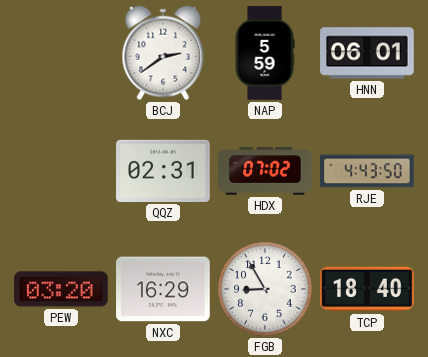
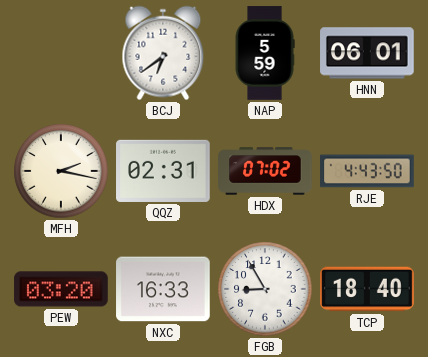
BCJ: 2:39 -> 6:39
MFH: none -> 2:17
NXC: 16:29 -> 16:33
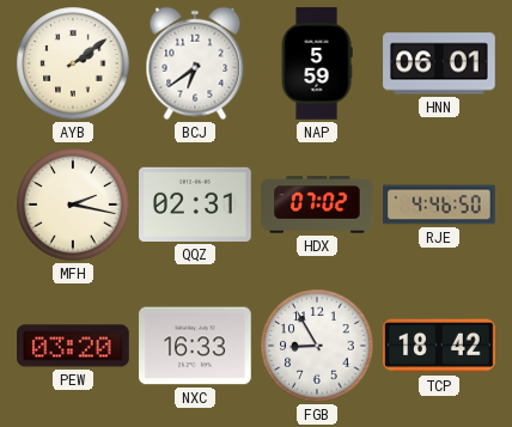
AYB: none -> 2:09
RJE: 4:43 -> 4:46
TCP: 18:40 -> 18:42
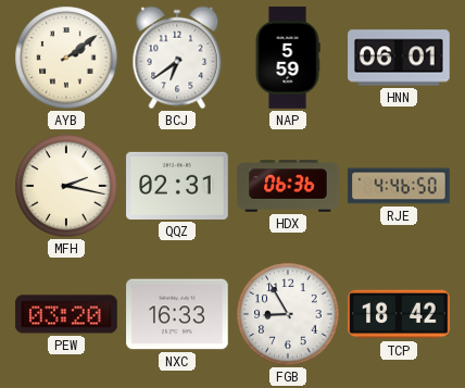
HDX: 07:02 -> 06:36
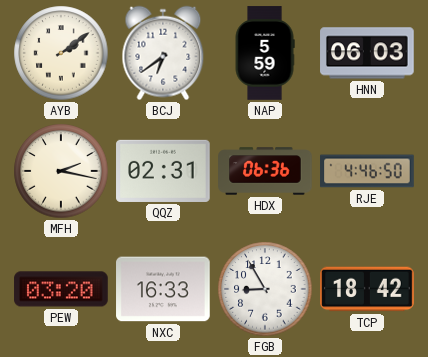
HNN: 06:01 -> 06:03
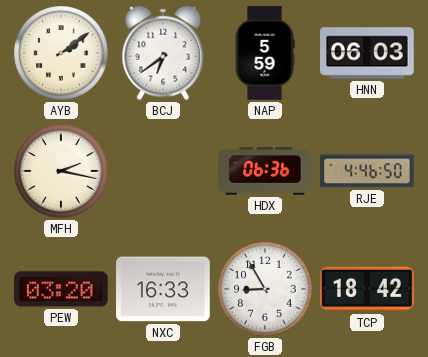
QQZ: 02:31 -> none
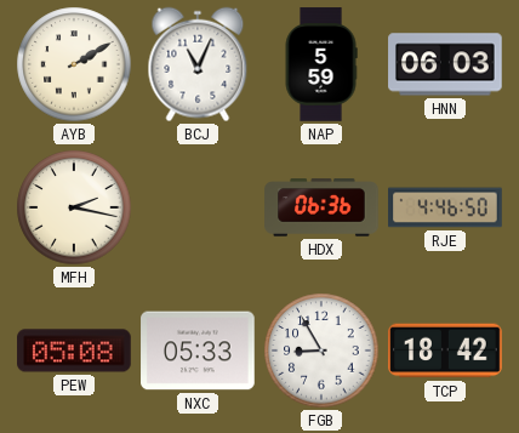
AYB: 2:09 -> 2:10
BCJ: 6:39 -> 11:04
PEW: 03:20 -> 05:08
NXC: 16:33 -> 05:33
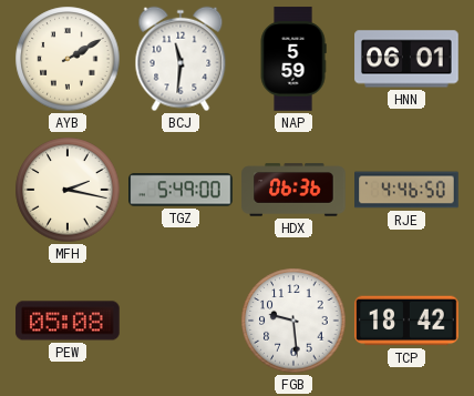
BCJ: 11:04 -> 11:31
HNN: 06:03 -> 06:01
TGZ: none -> 5:49
NXC: 05:33 -> none
FGB: 8:55 -> 9:29
